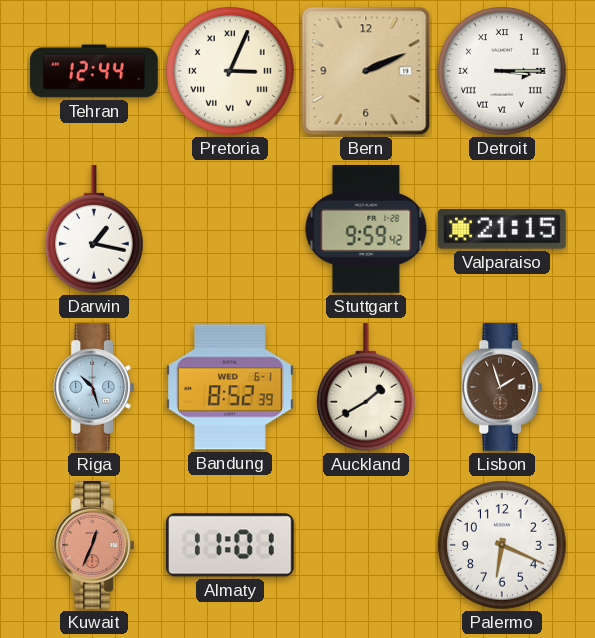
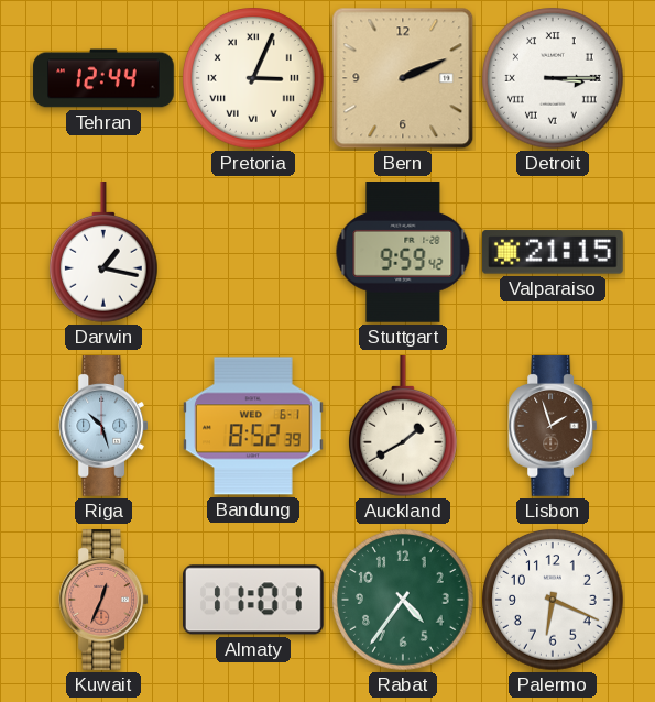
Rabat: none -> 4:36
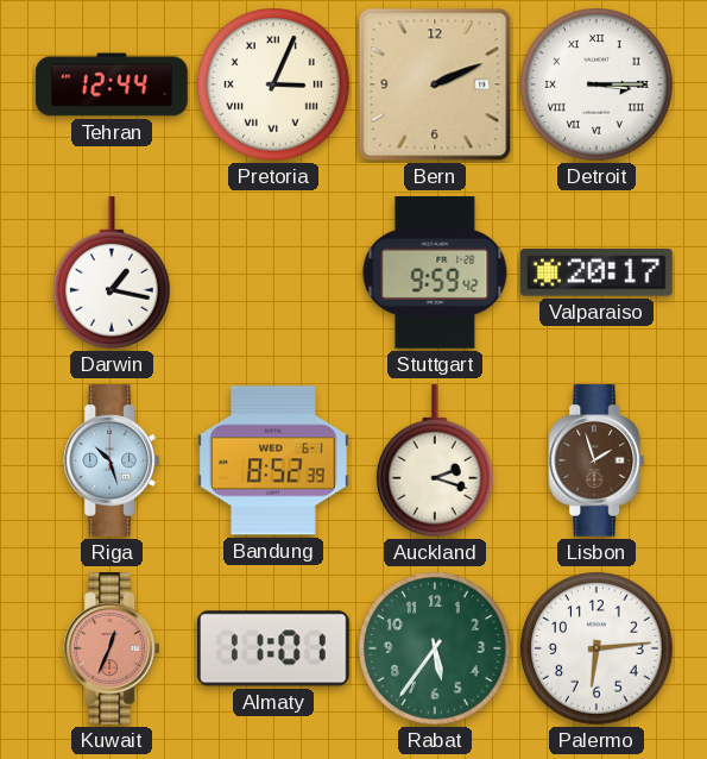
Valparaiso: 21:15 -> 20:17
Auckland: 1:40 -> 2:18
Rabat: 4:36 -> 5:36
Palermo: 6:19 -> 6:14
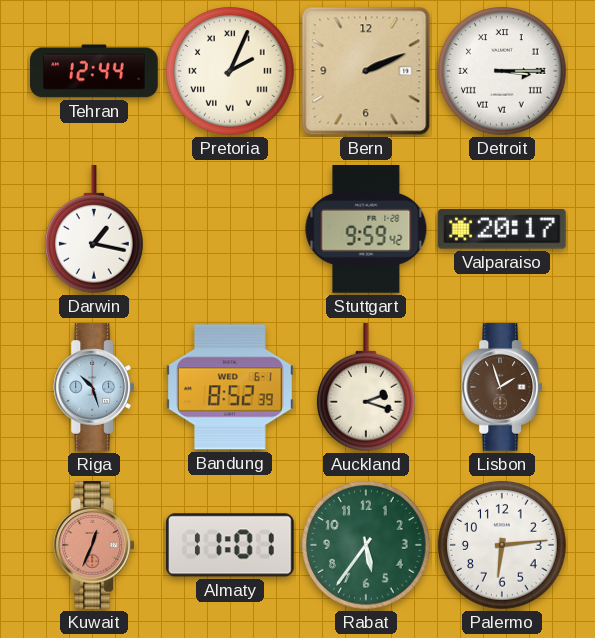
Pretoria: 3:04 -> 2:04
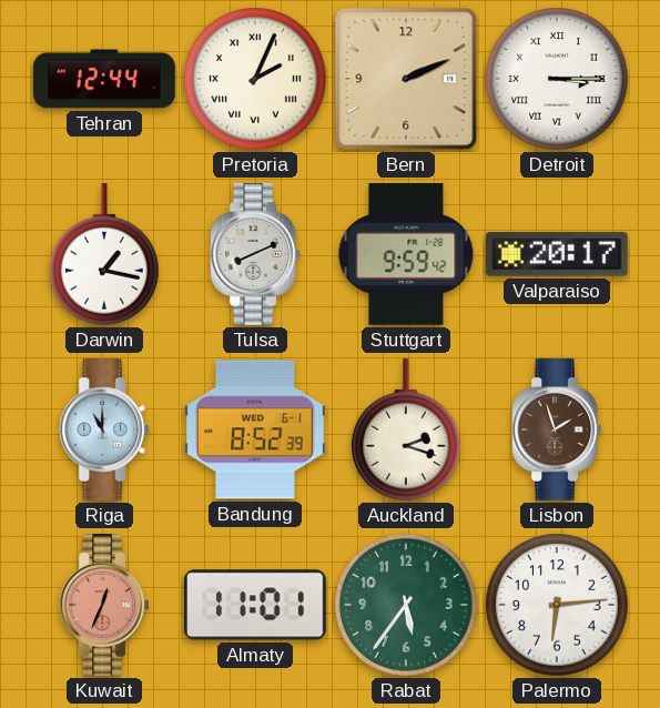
Tulsa: none -> 8:11
Riga: 10:27 -> 11:00
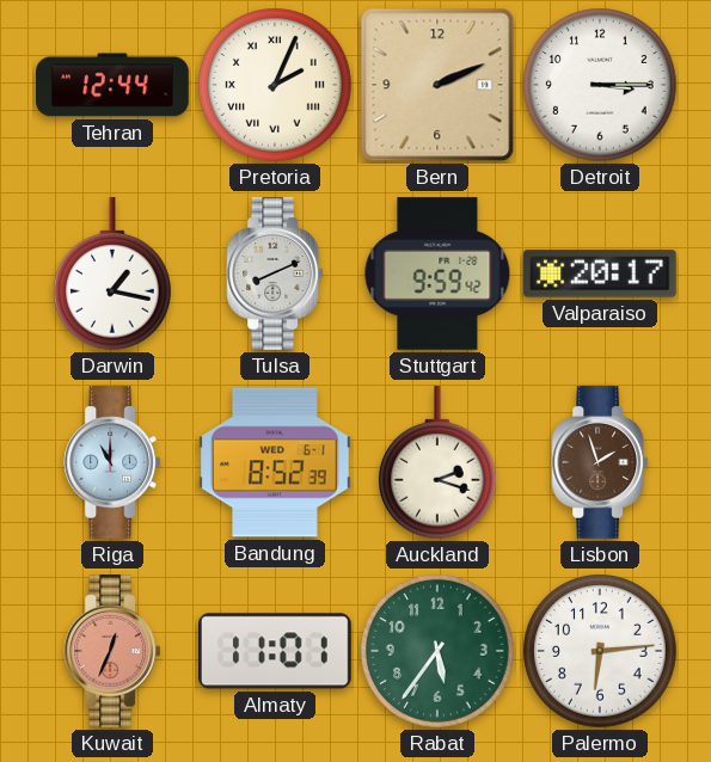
Detroit numerals: Roman -> Arabic
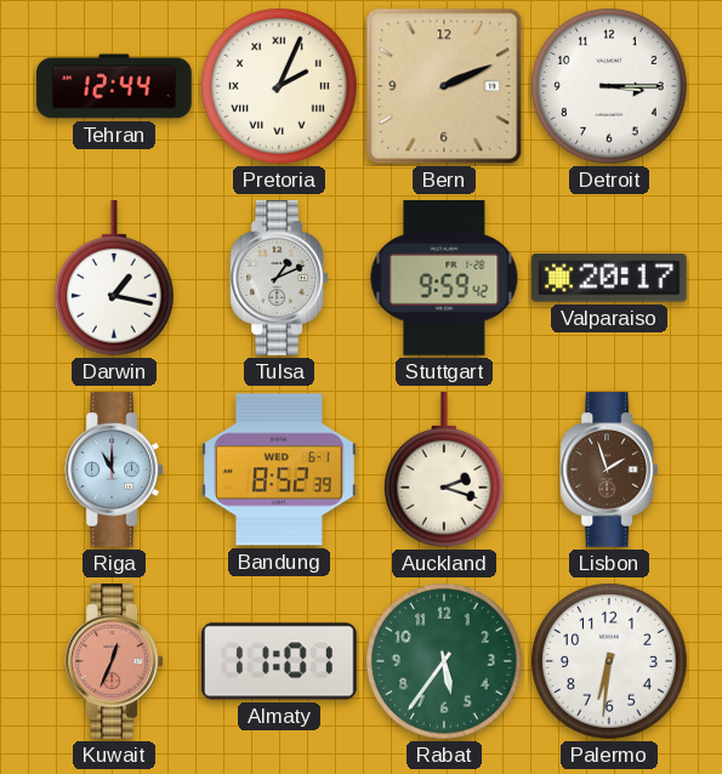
Tulsa: 8:11 -> 1:11
Palermo: 6:14 -> 6:31
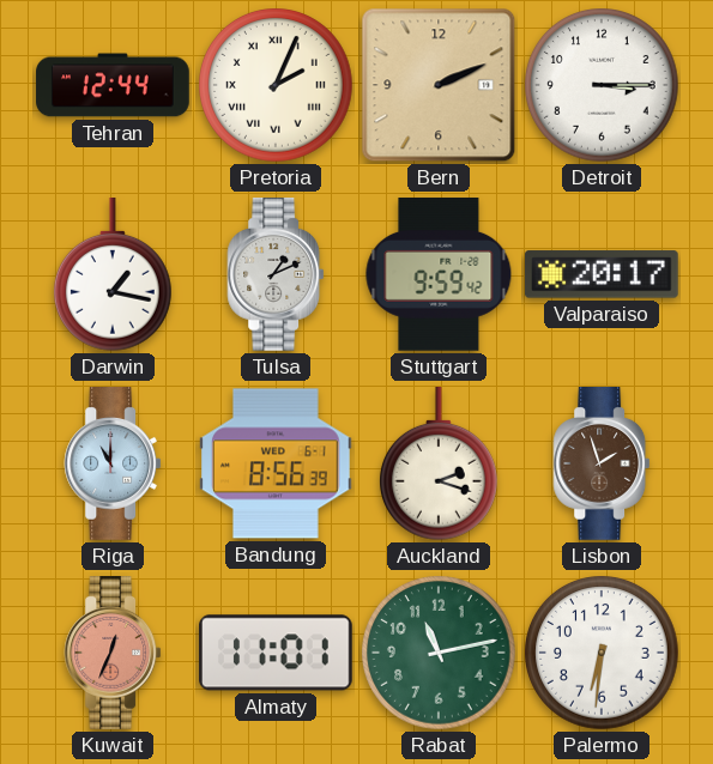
Bandung: 8:52 -> 8:56
Rabat: 5:36 -> 11:13
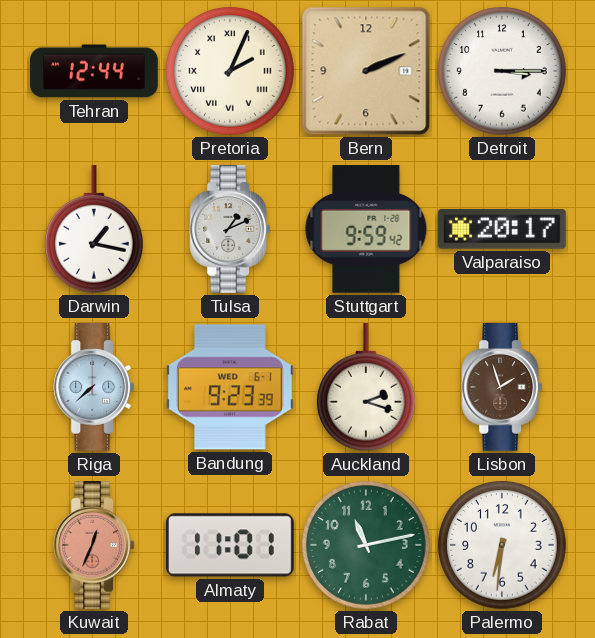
Riga: 11:00 -> 7:38
Bandung: 8:56 -> 9:23
